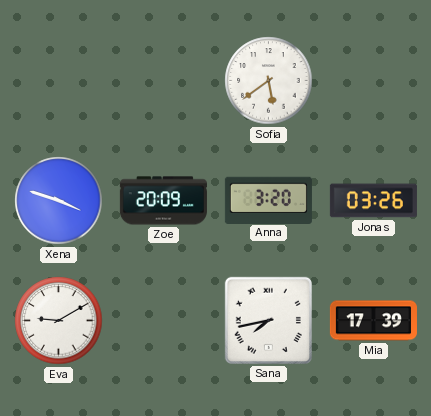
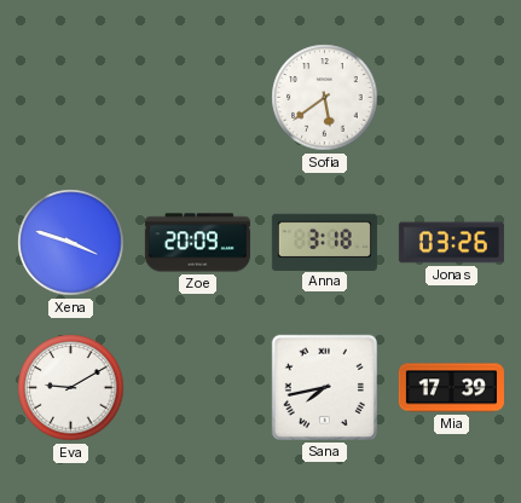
Anna: 3:20 -> 3:18
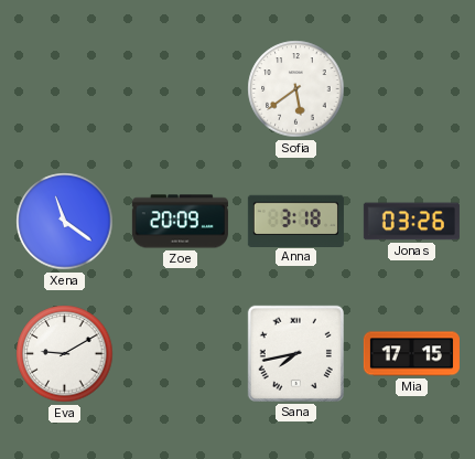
Xena: 3:48 -> 11:21
Mia: 17:39 -> 17:15
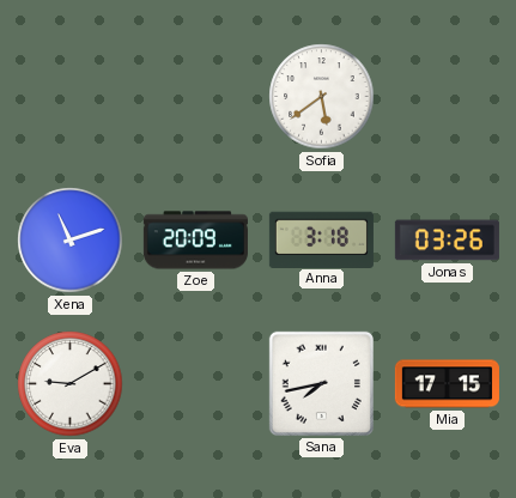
Xena: 11:21 -> 11:12
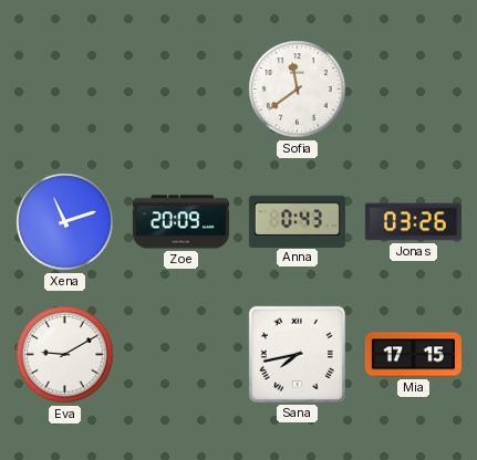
Sofia: 5:39 -> 11:39
Anna: 3:18 -> 0:43
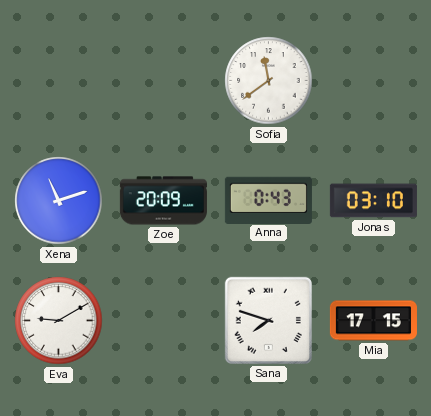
Jonas: 03:26 -> 03:10
Sana: 7:43 -> 7:48
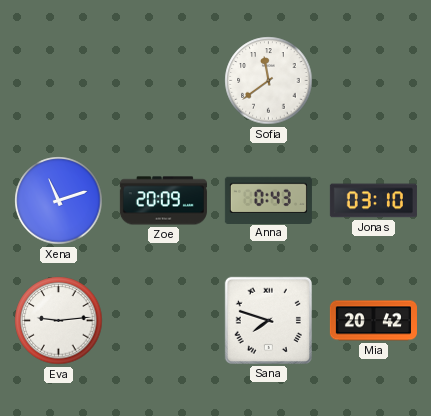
Eva: 9:10 -> 9:14
Mia: 17:15 -> 20:42
